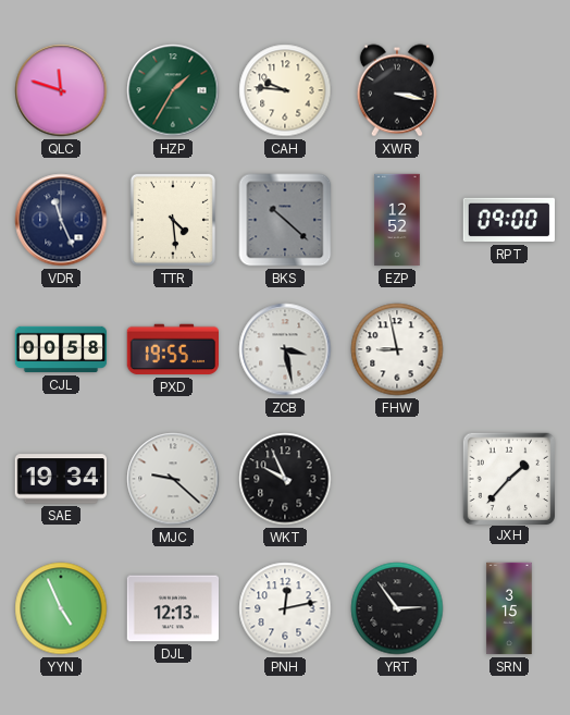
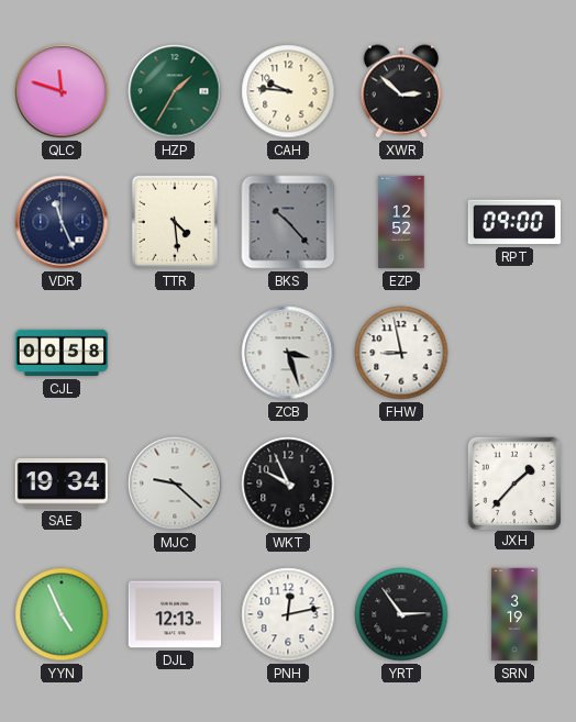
XWR: 3:17 -> 2:52
BKS: 10:22 -> 10:23
PXD: 19:55 -> none
ZCB: 3:28 -> 3:27
SRN: 3:15 -> 3:19
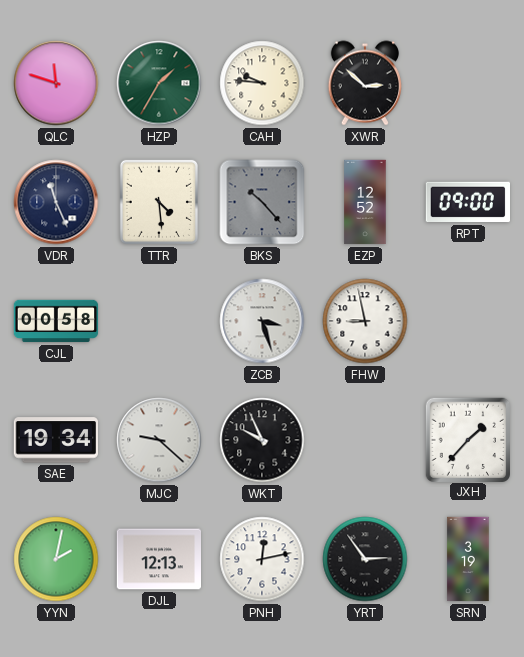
YYN: 4:56 -> 2:02
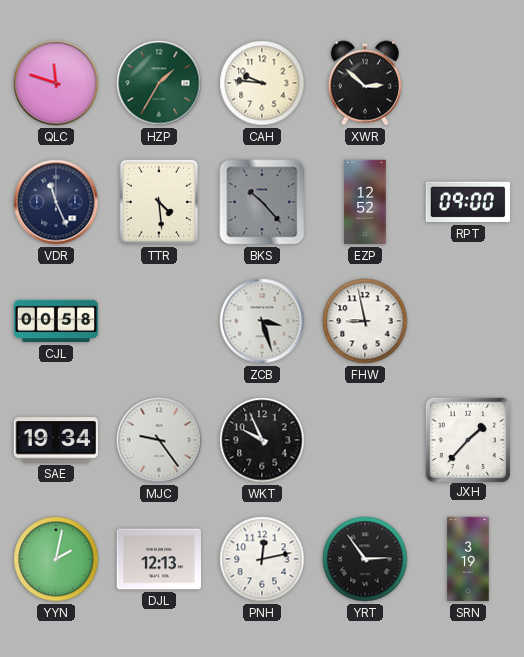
MJC: 9:22 -> 9:24
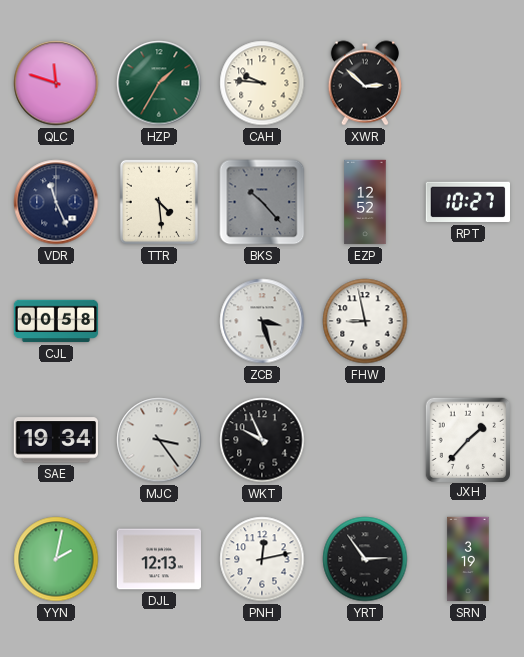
RPT: 09:00 -> 10:27
MJC: 9:24 -> 3:24
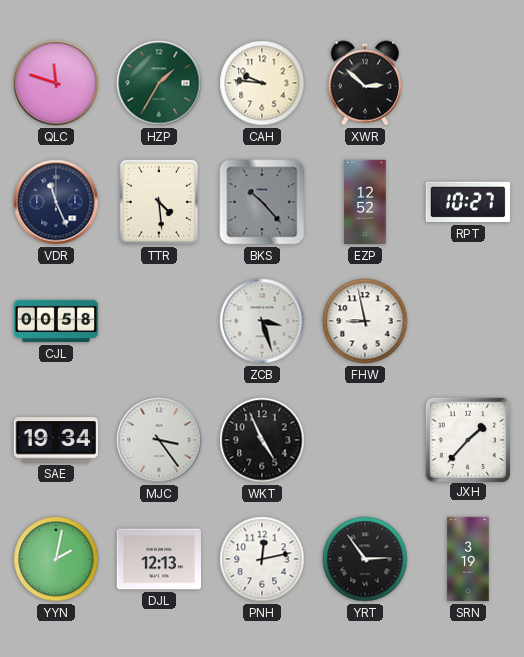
WKT: 9:56 -> 4:56
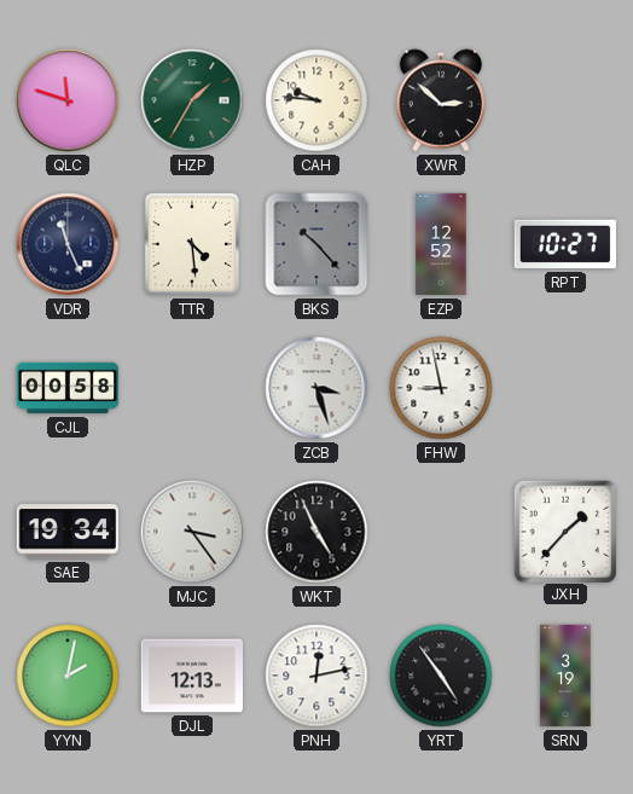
YRT: 2:54 -> 4:54
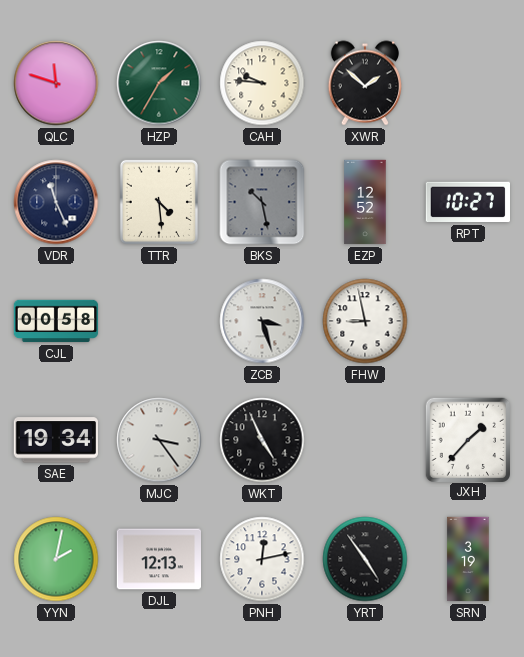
XWR: 2:52 -> 1:52
BKS: 10:23 -> 10:28
